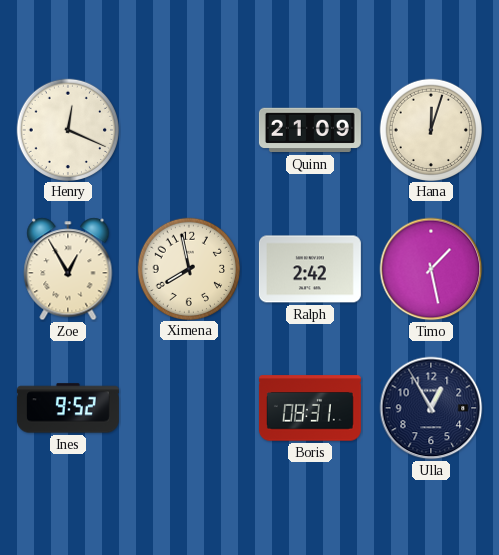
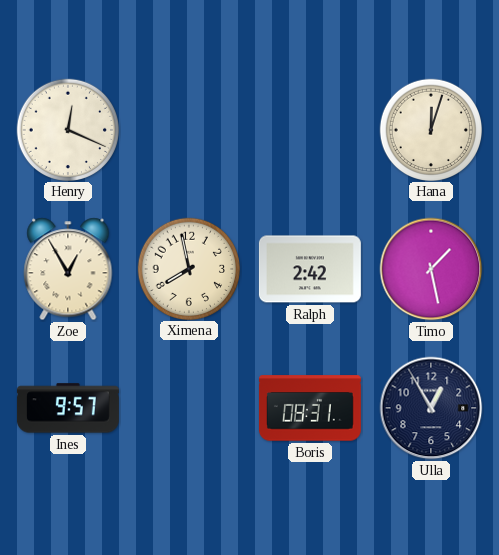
Quinn: 21:09 -> none
Ines: 9:52 -> 9:57
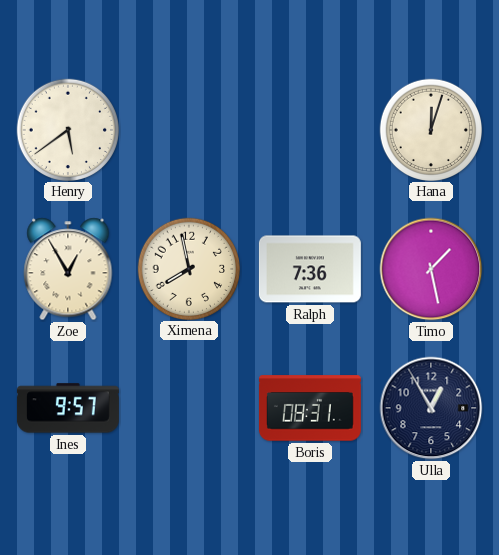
Henry: 12:19 -> 5:39
Ralph: 2:42 -> 7:36
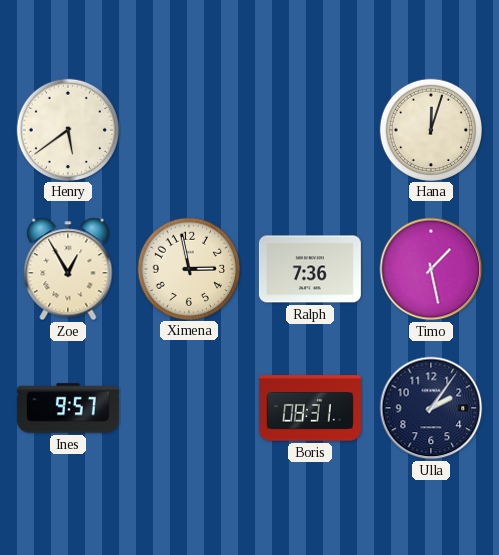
Ximena: 7:58 -> 2:58
Ulla: 12:55 -> 2:06
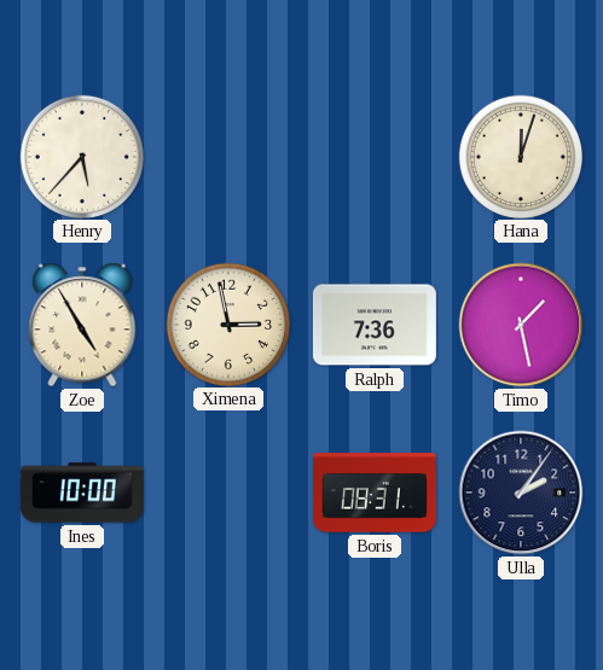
Henry: 5:39 -> 5:37
Zoe: 12:55 -> 4:55
Ines: 9:57 -> 10:00
